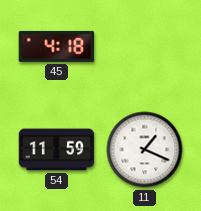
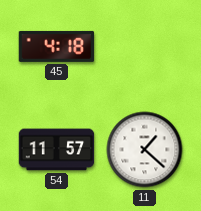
54: 11:59 -> 11:57
11: 1:19 -> 1:22
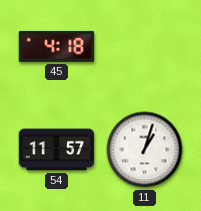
11: 1:22 -> 1:03
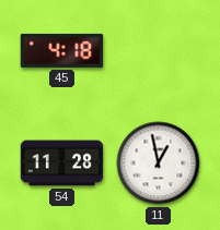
54: 11:57 -> 11:28
11: 1:03 -> 12:58
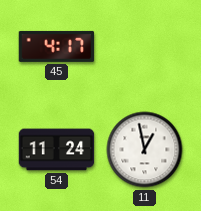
45: 4:18 -> 4:17
54: 11:28 -> 11:24
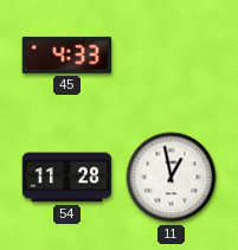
45: 4:17 -> 4:33
54: 11:24 -> 11:28
